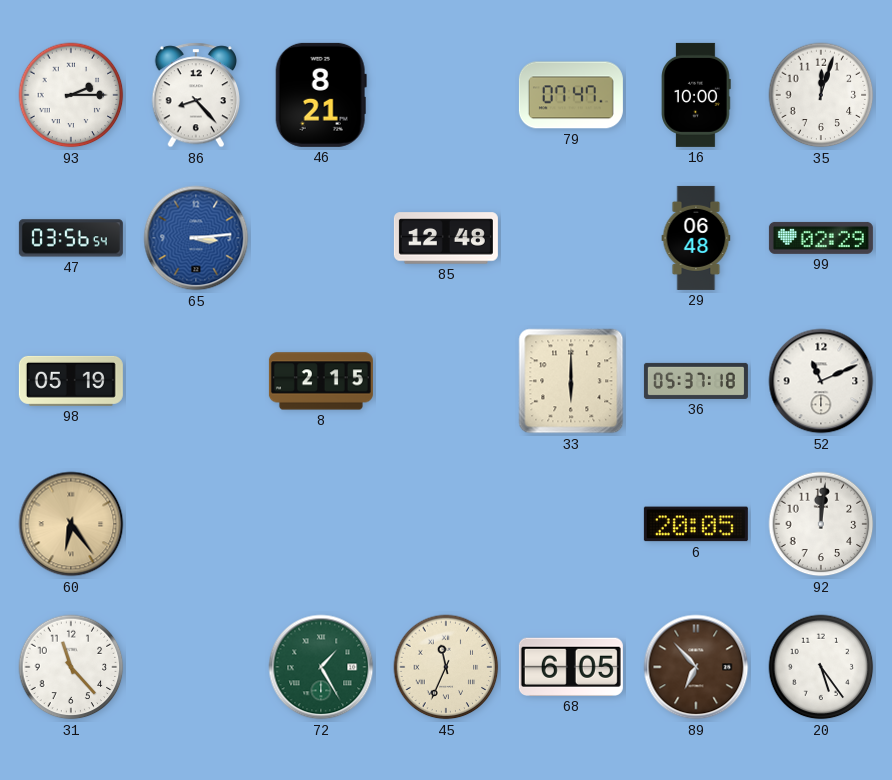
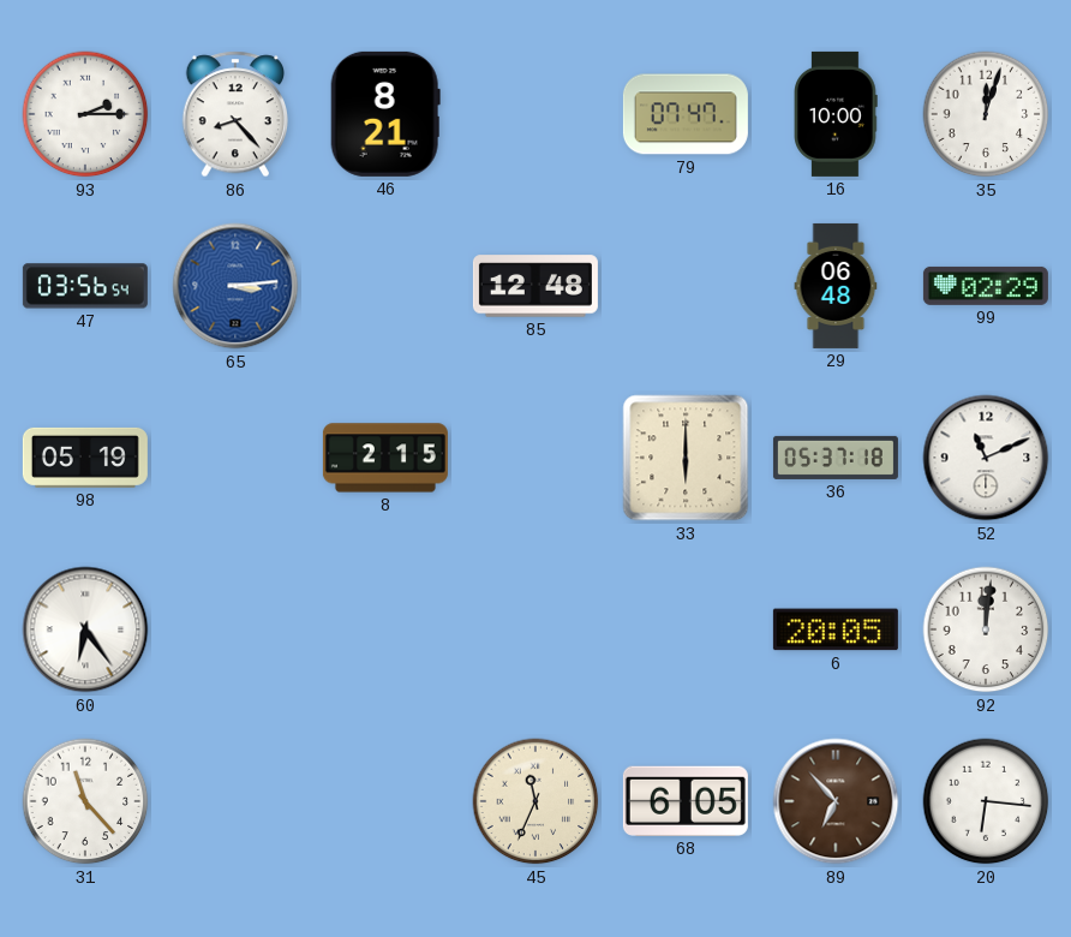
60 dial: champagne -> white
72: 1:25 -> none
20: 5:24 -> 6:16
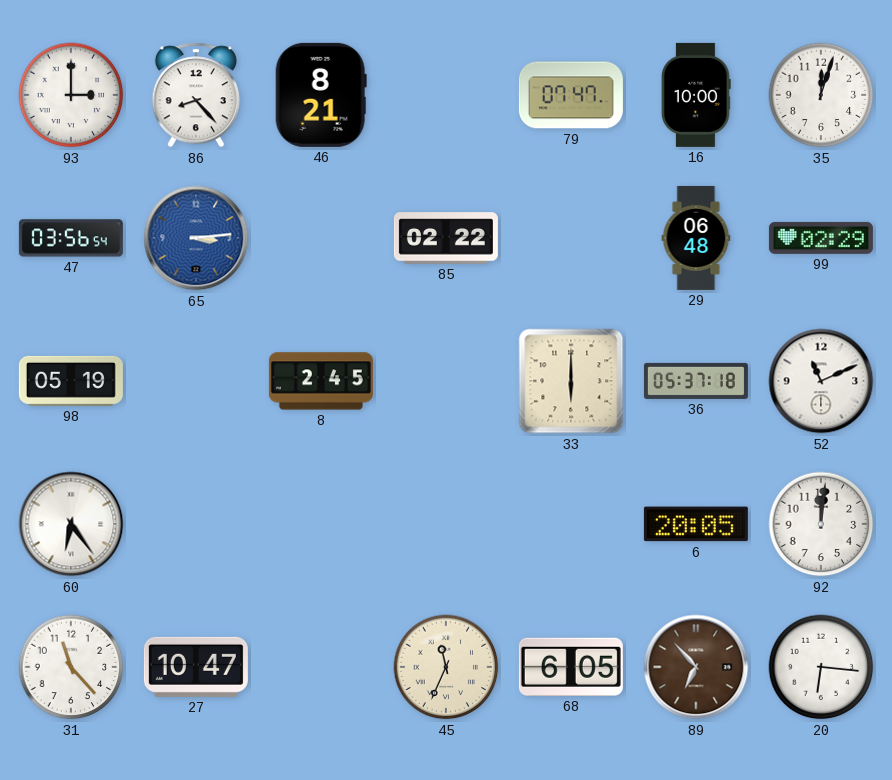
93: 2:15 -> 3:00
85: 12:48 -> 02:22
8: 2:15 -> 2:45
27: none -> 10:47
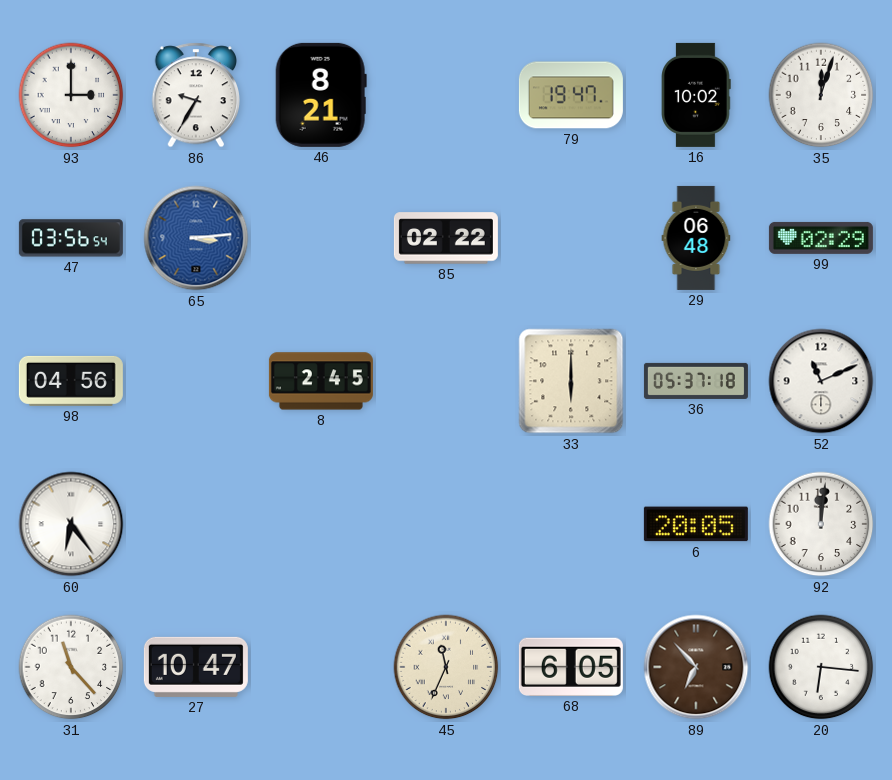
86: 8:23 -> 9:35
79: 07:47 -> 19:47
16: 10:00 -> 10:02
98: 05:19 -> 04:56
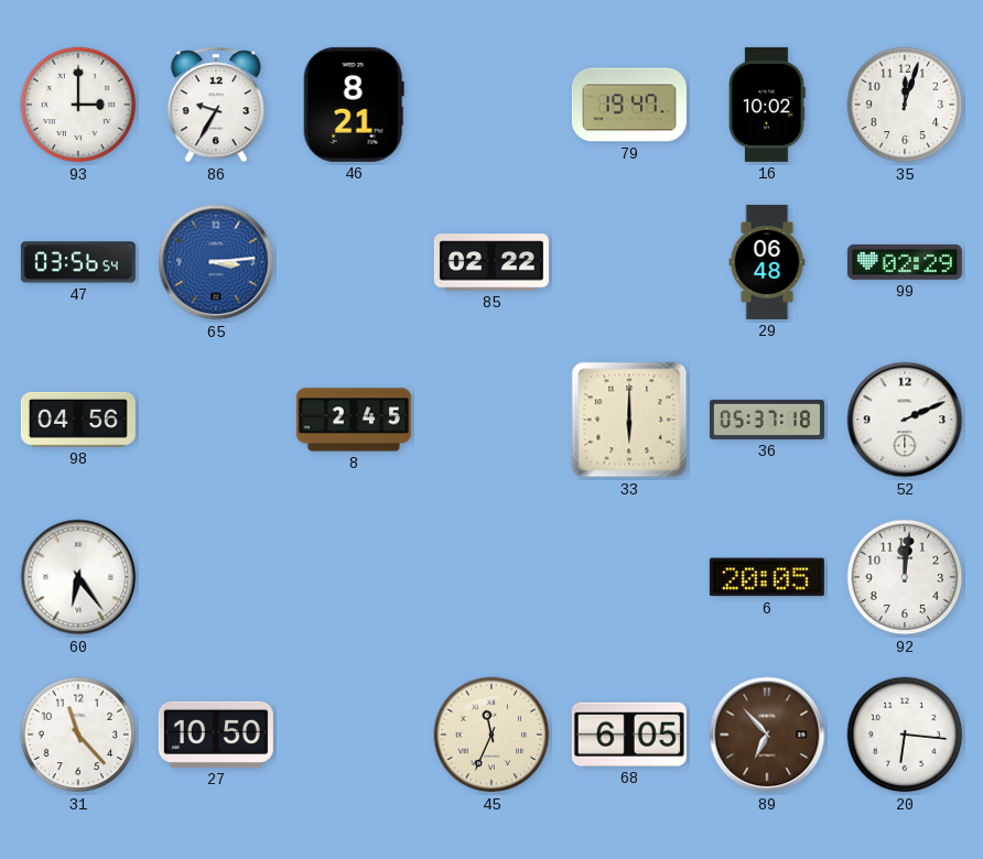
52: 11:11 -> 2:11
27: 10:47 -> 10:50
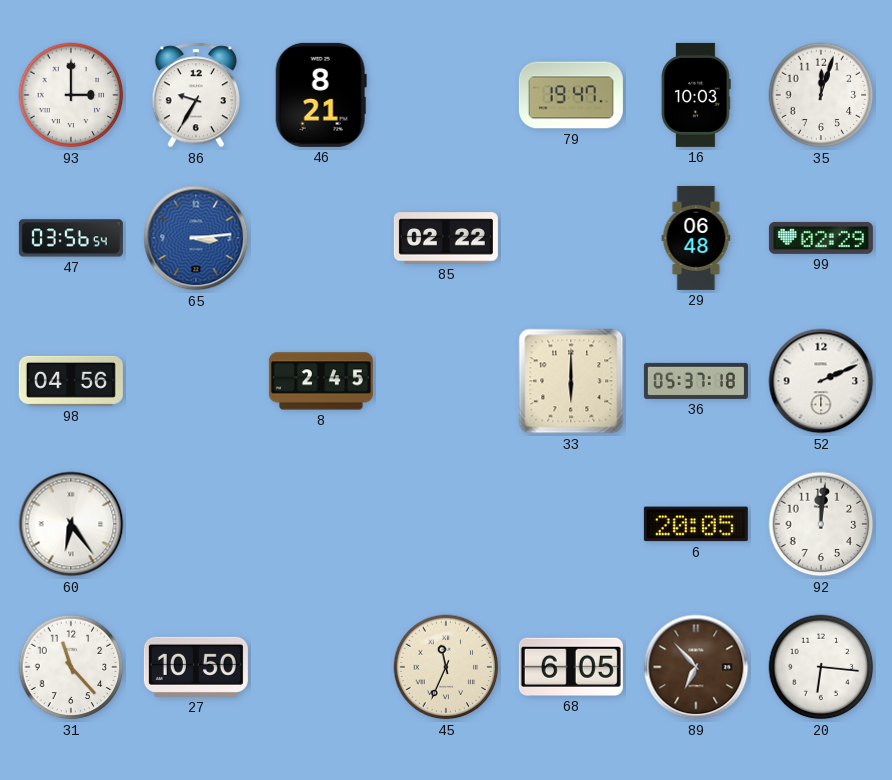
16: 10:02 -> 10:03
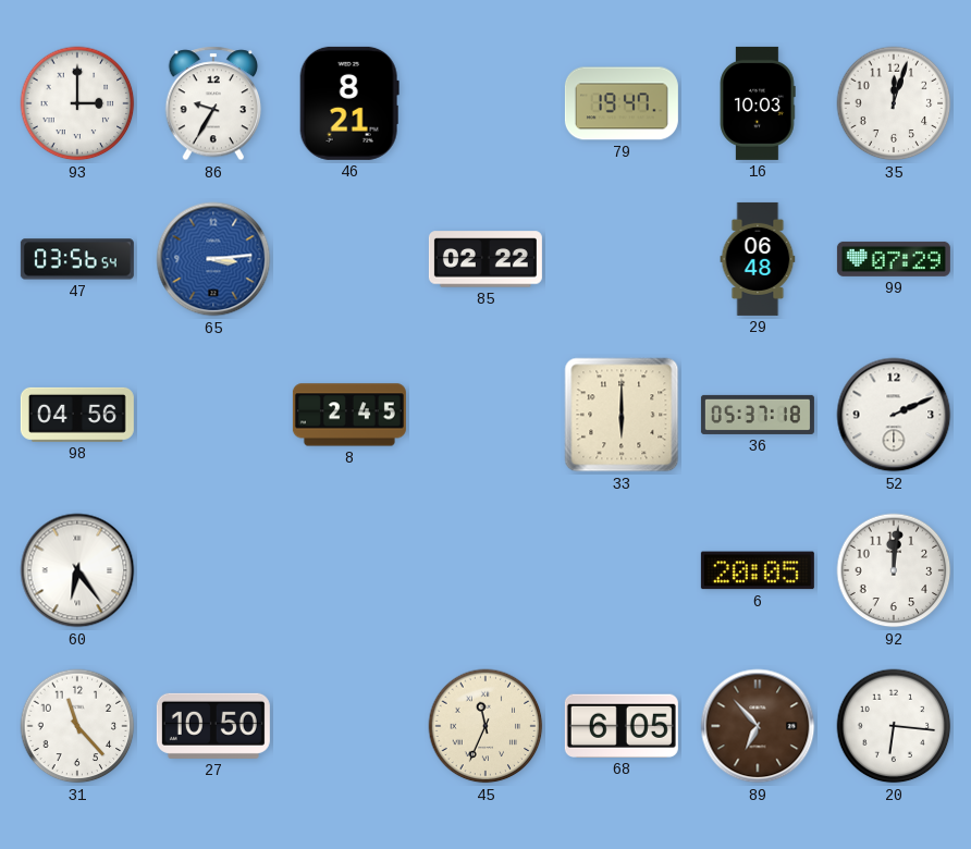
99: 02:29 -> 07:29
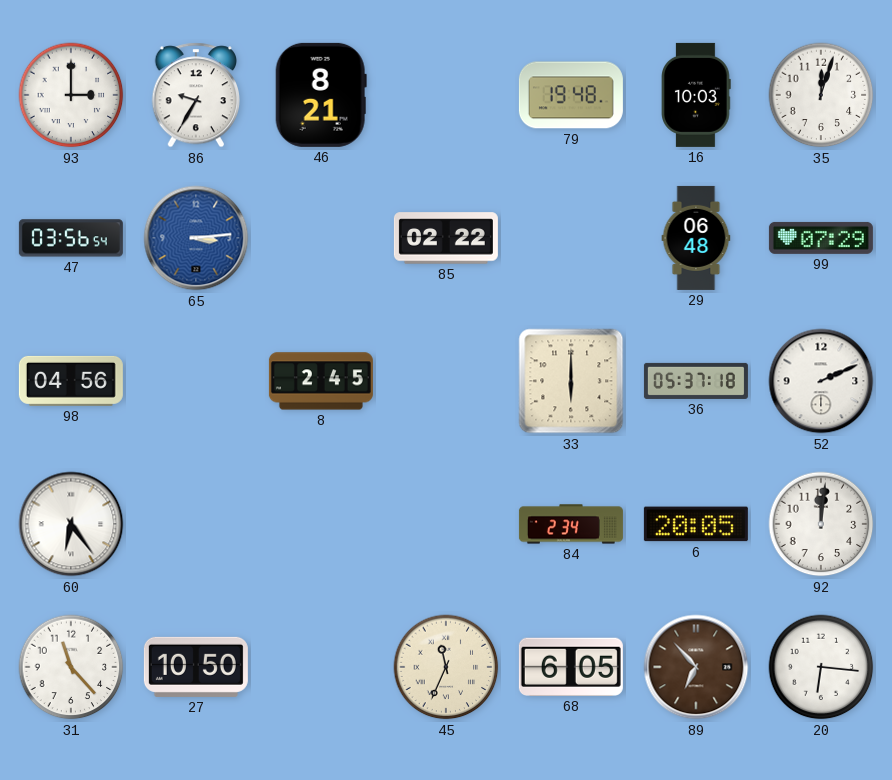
79: 19:47 -> 19:48
84: none -> 2:34
